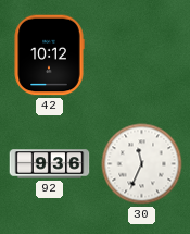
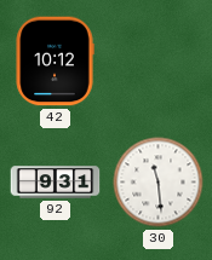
92: 9:36 -> 9:31
30: 11:34 -> 11:29
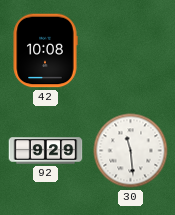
42: 10:12 -> 10:08
92: 9:31 -> 9:29
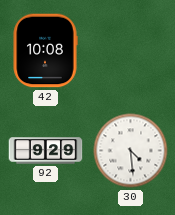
30: 11:29 -> 4:29
